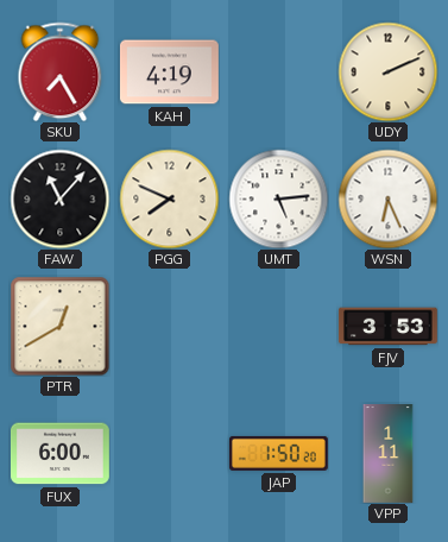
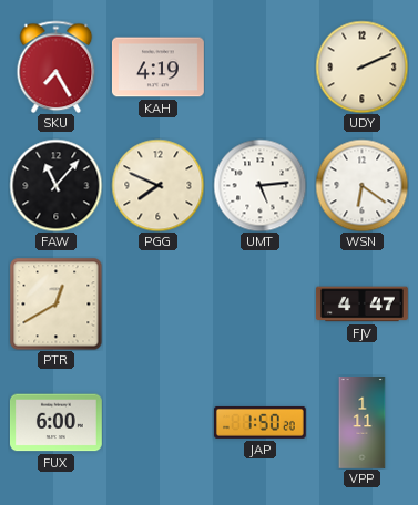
WSN: 6:26 -> 6:21
FJV: 3:53 -> 4:47
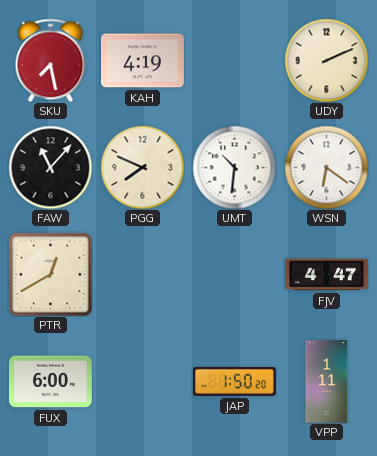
SKU: 7:25 -> 7:28
UMT: 5:14 -> 10:31
